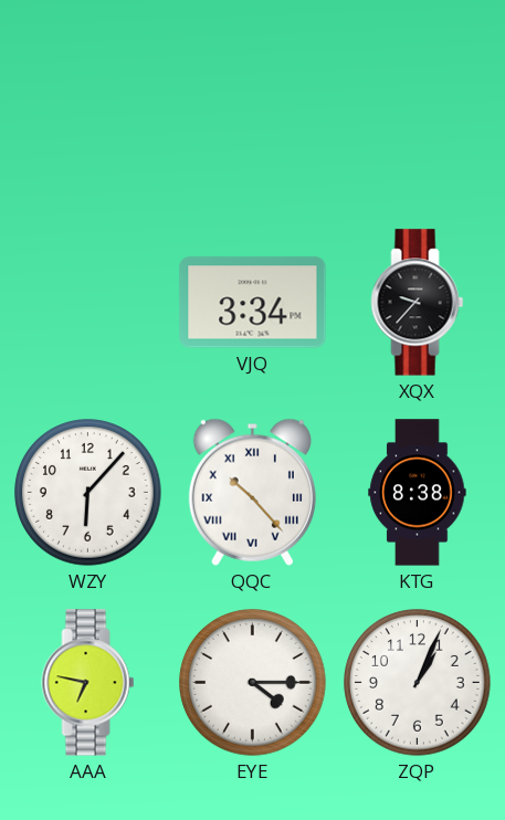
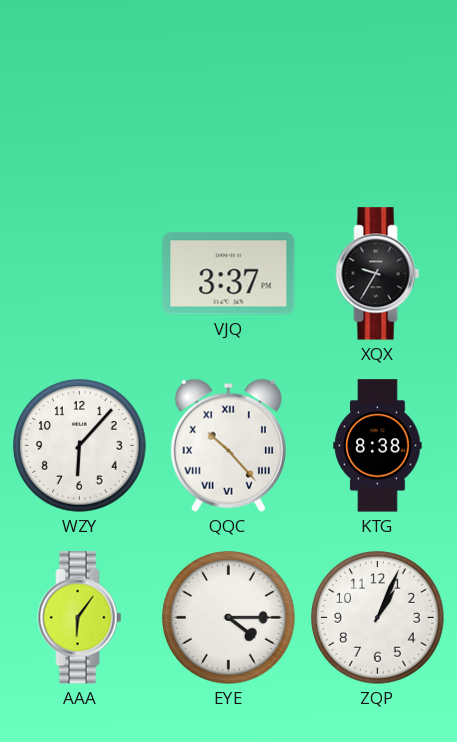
VJQ: 3:34 -> 3:37
XQX: 9:37 -> 9:35
AAA: 6:47 -> 6:06
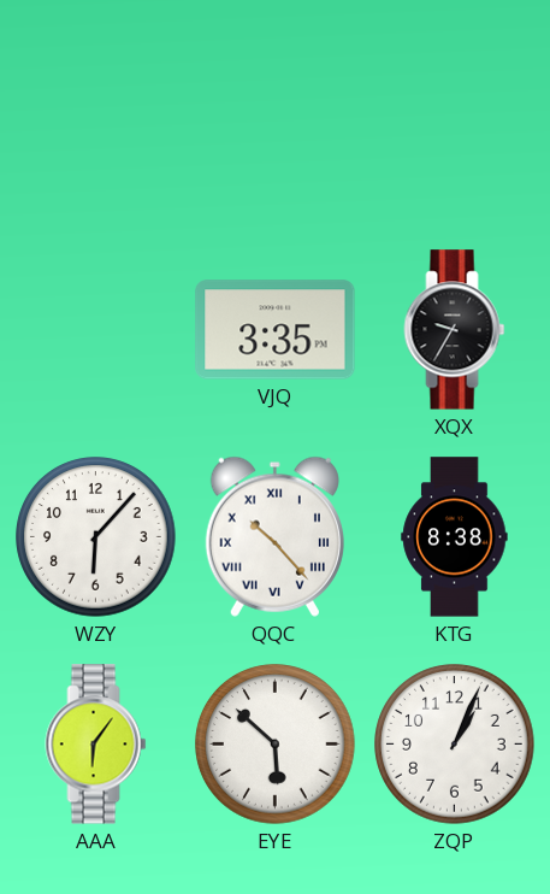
VJQ: 3:37 -> 3:35
EYE: 4:15 -> 5:52
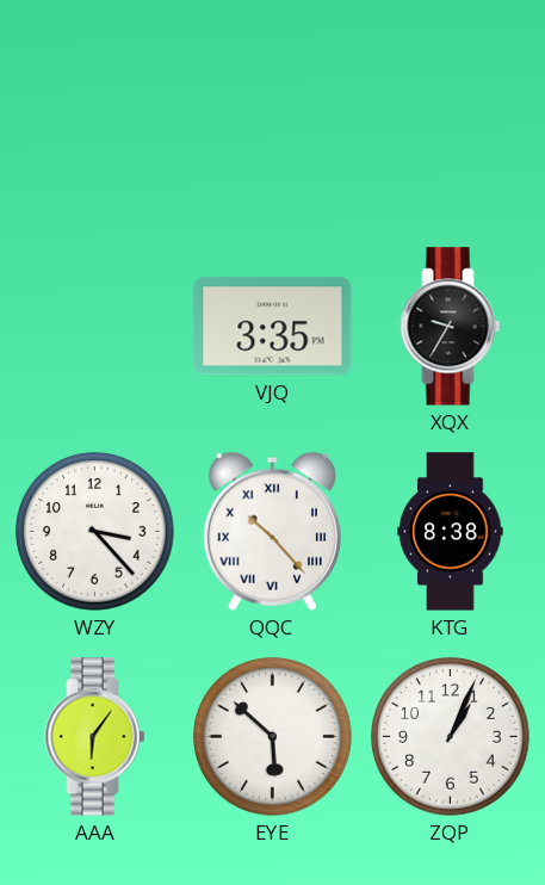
WZY: 6:07 -> 3:23
